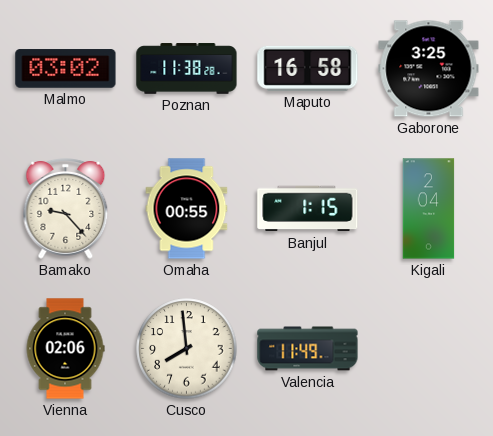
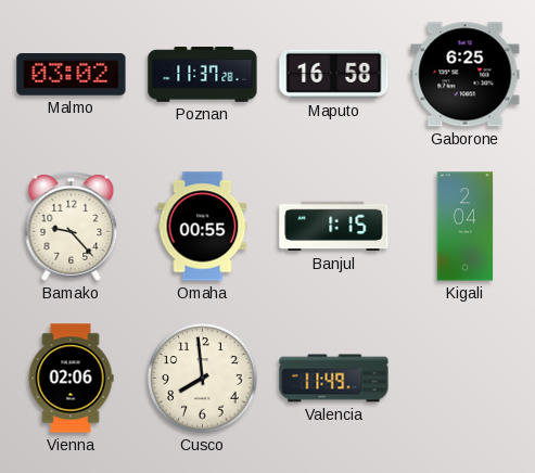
Poznan: 11:38 -> 11:37
Gaborone: 3:25 -> 6:25
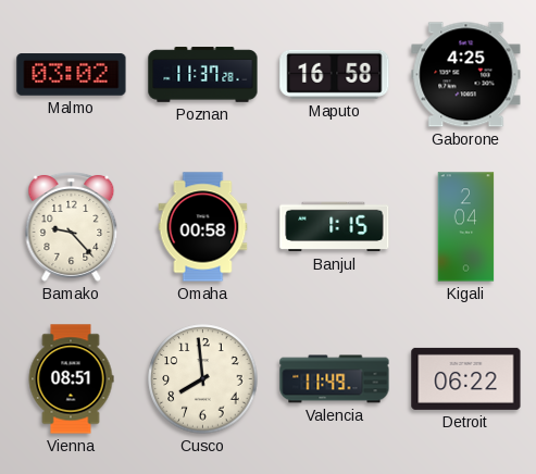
Gaborone: 6:25 -> 4:25
Omaha: 00:55 -> 00:58
Vienna: 02:06 -> 08:51
Detroit: none -> 06:22
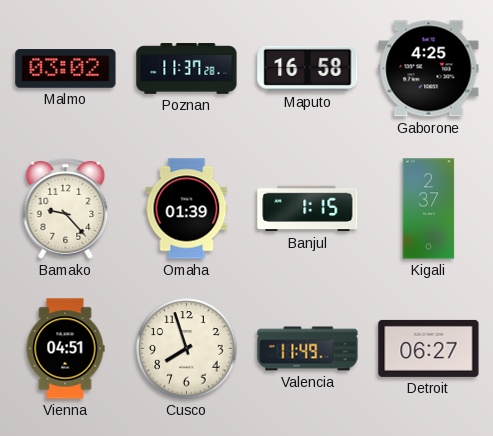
Omaha: 00:58 -> 01:39
Kigali: 2:04 -> 2:37
Vienna: 08:51 -> 04:51
Cusco: 7:59 -> 7:57
Detroit: 06:22 -> 06:27
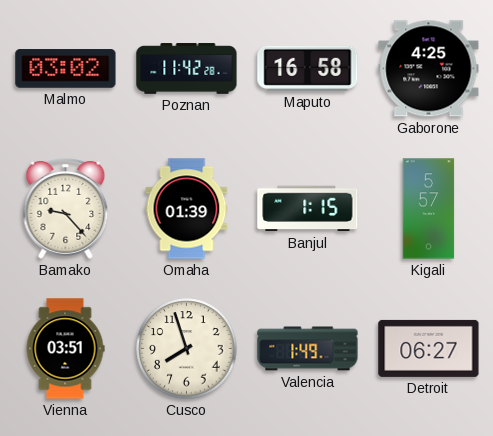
Poznan: 11:37 -> 11:42
Kigali: 2:37 -> 5:57
Vienna: 04:51 -> 03:51
Valencia: 11:49 -> 1:49
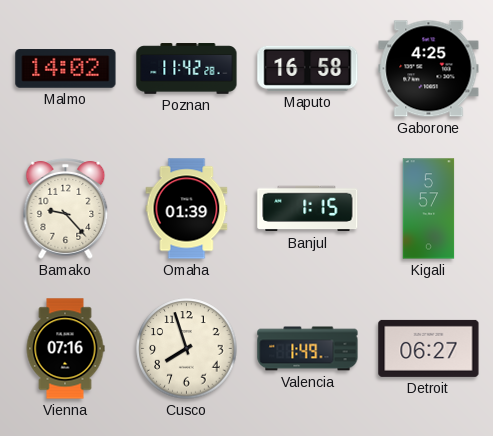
Malmo: 03:02 -> 14:02
Vienna: 03:51 -> 07:16
